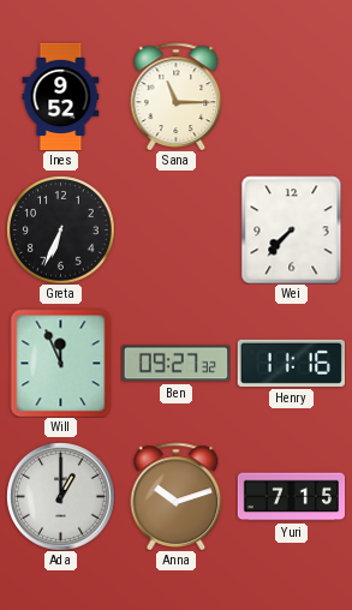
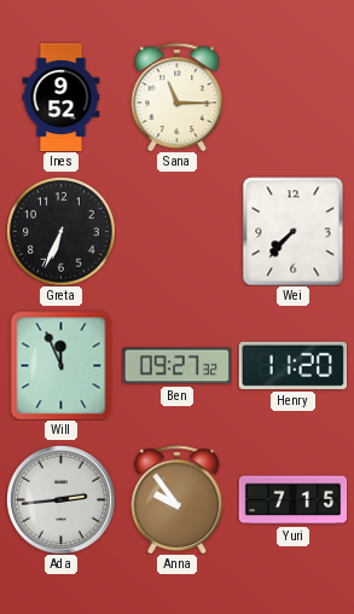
Henry: 11:16 -> 11:20
Ada: 1:00 -> 2:44
Anna: 10:12 -> 9:54
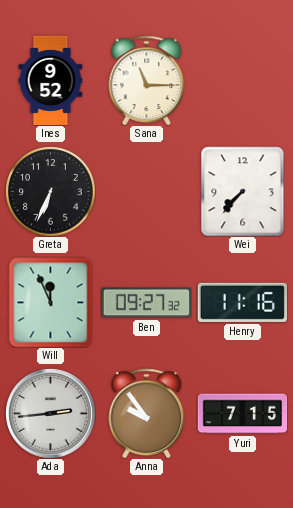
Henry: 11:20 -> 11:16
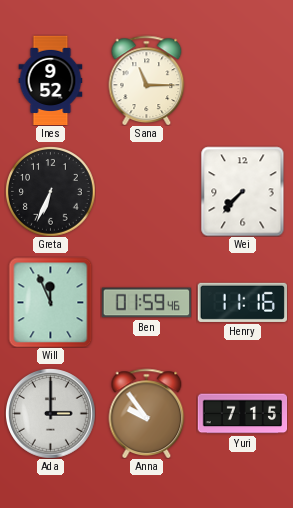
Ben: 09:27 -> 01:59
Ada: 2:44 -> 3:00
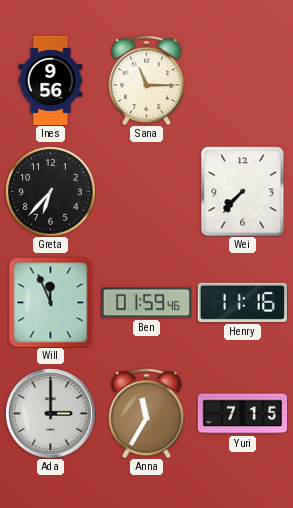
Ines: 9:52 -> 9:56
Greta: 6:34 -> 6:37
Anna: 9:54 -> 11:35
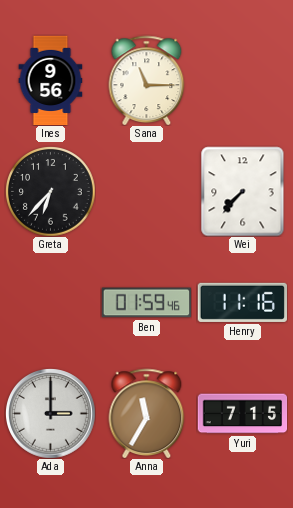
Will: 11:56 -> none
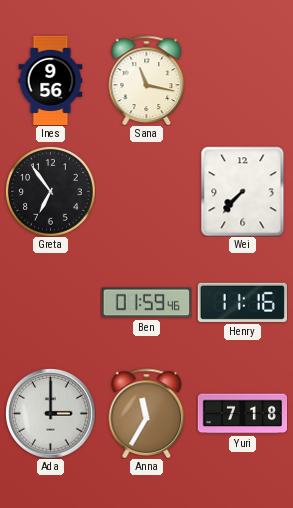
Sana: 11:15 -> 11:17
Greta: 6:37 -> 6:54
Yuri: 7:15 -> 7:18
